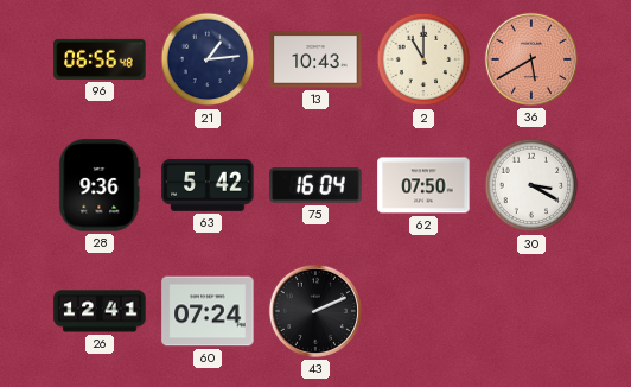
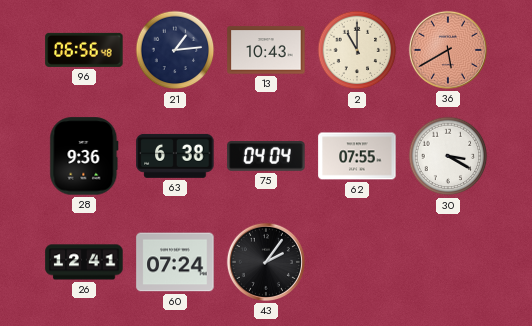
63: 5:42 -> 6:38
75: 16:04 -> 04:04
62: 07:50 -> 07:55
43: 2:11 -> 2:06
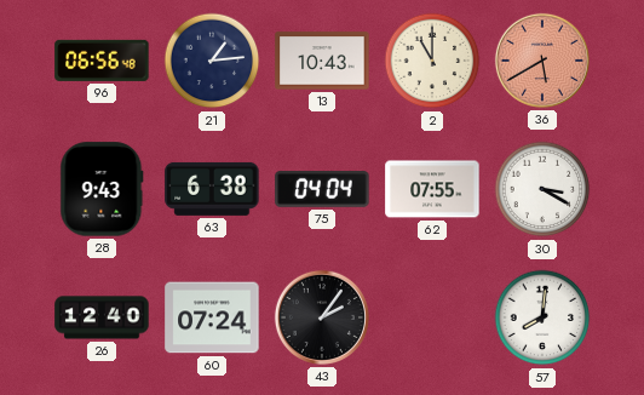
28: 9:36 -> 9:43
26: 12:41 -> 12:40
57: none -> 8:01
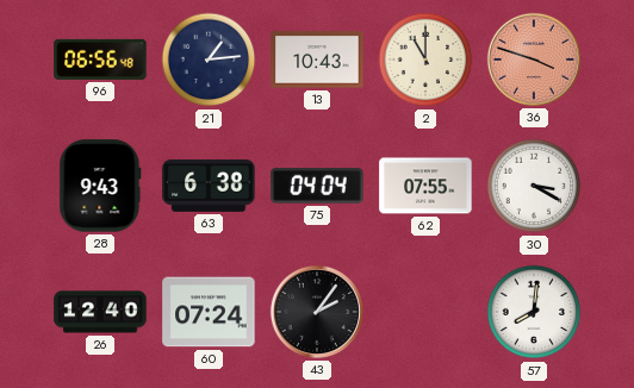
36: 5:40 -> 3:48
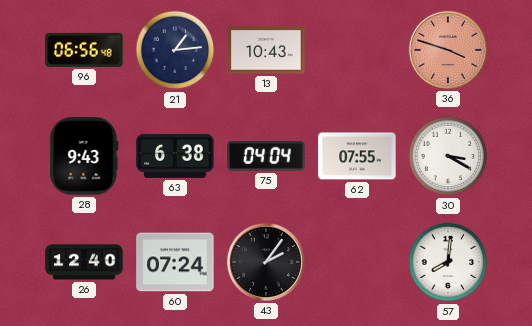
2: 11:00 -> none
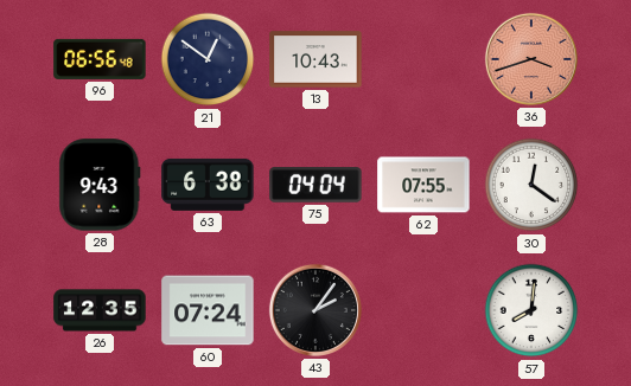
21: 1:14 -> 12:51
36: 3:48 -> 3:42
30: 3:20 -> 12:21
26: 12:40 -> 12:35
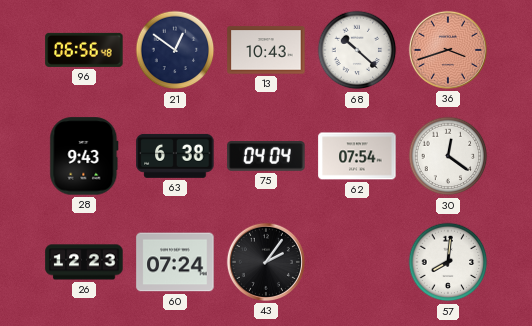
68: none -> 10:22
62: 07:55 -> 07:54
26: 12:35 -> 12:23
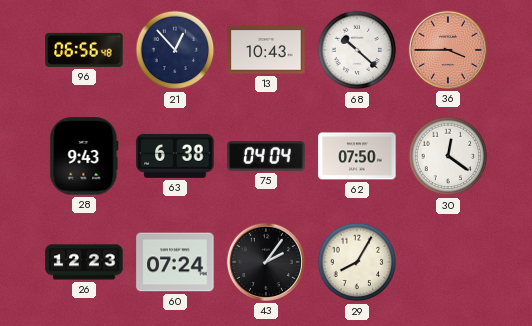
21: 12:51 -> 12:53
36: 3:42 -> 3:45
62: 07:54 -> 07:50
29: none -> 8:05
57: 8:01 -> none
